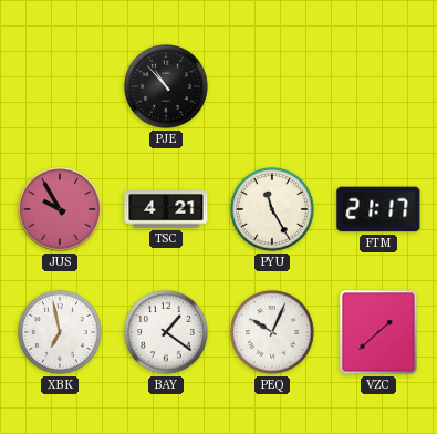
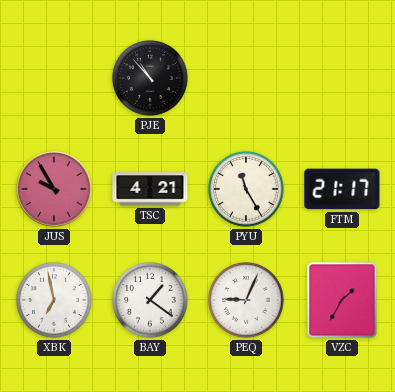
PEQ: 10:04 -> 9:04
VZC: 1:38 -> 1:35
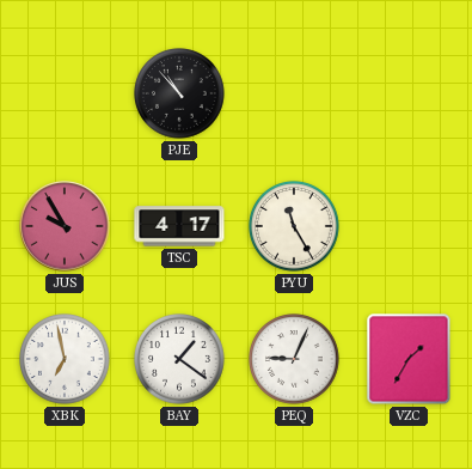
TSC: 4:21 -> 4:17
FTM: 21:17 -> none
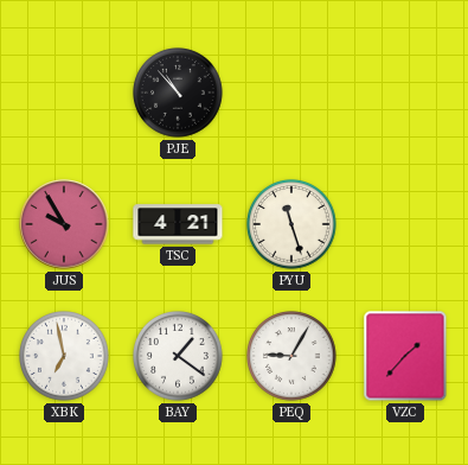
TSC: 4:17 -> 4:21
PYU: 11:25 -> 11:27
PEQ: 9:04 -> 9:05
VZC: 1:35 -> 1:37
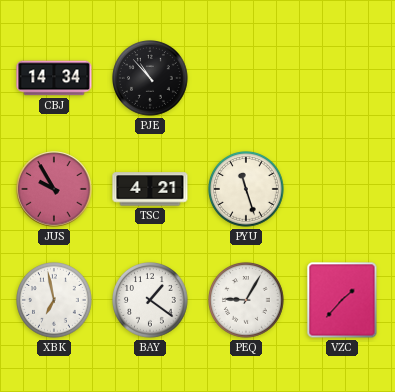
CBJ: none -> 14:34
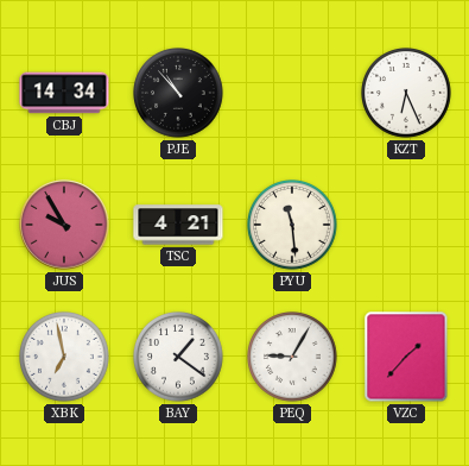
KZT: none -> 6:26
PYU: 11:27 -> 11:29
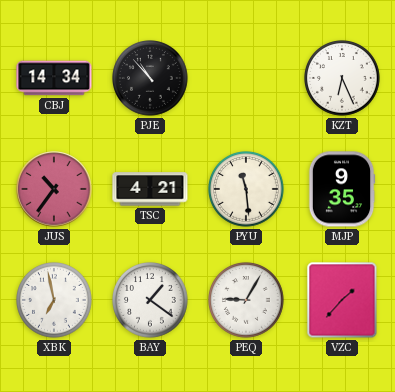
JUS: 9:55 -> 10:36
MJP: none -> 9:35
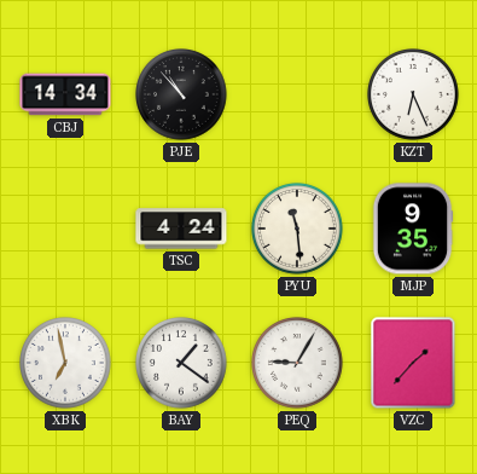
JUS: 10:36 -> none
TSC: 4:21 -> 4:24
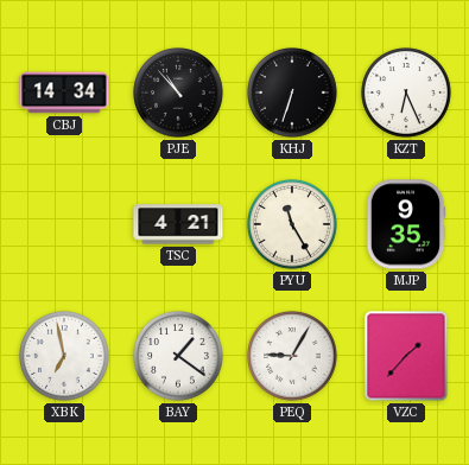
KHJ: none -> 6:33
TSC: 4:24 -> 4:21
PYU: 11:29 -> 11:25
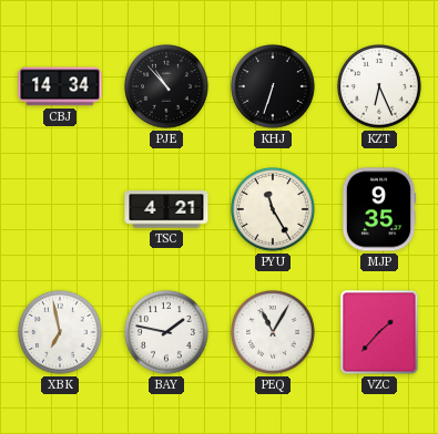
BAY: 1:21 -> 1:47
PEQ: 9:05 -> 11:05
